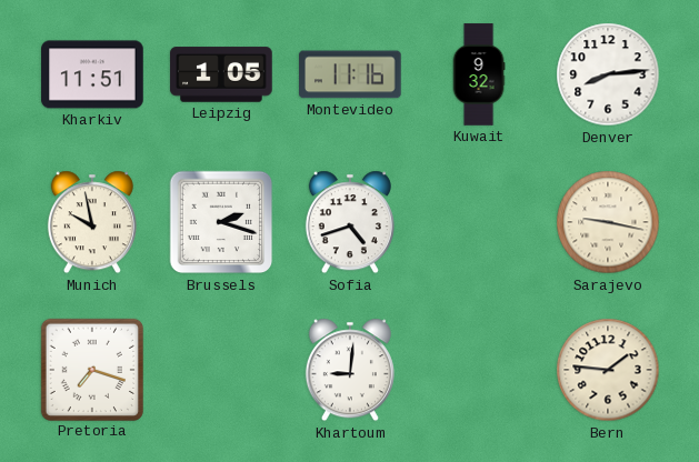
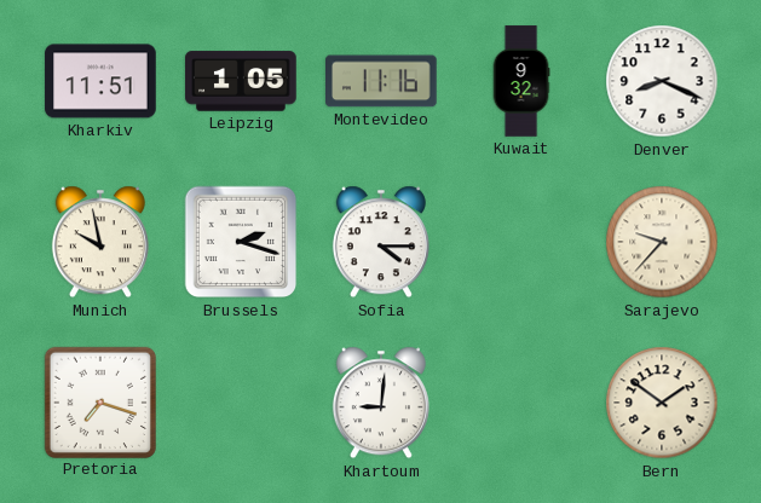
Denver: 8:14 -> 8:19
Sofia: 4:42 -> 4:15
Sarajevo: 9:17 -> 9:37
Bern: 1:46 -> 1:51
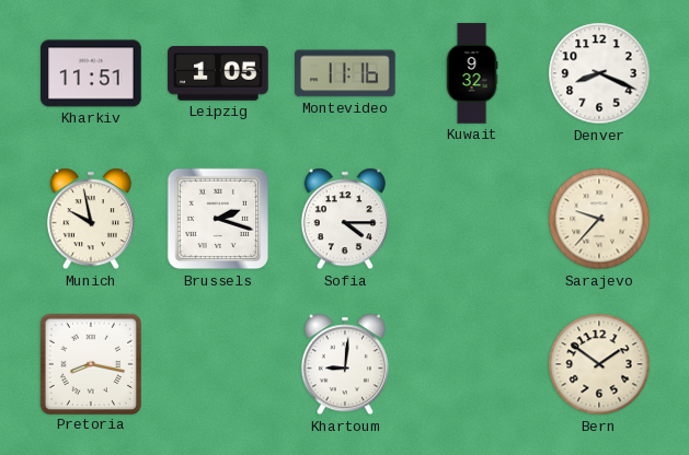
Pretoria: 7:18 -> 8:17
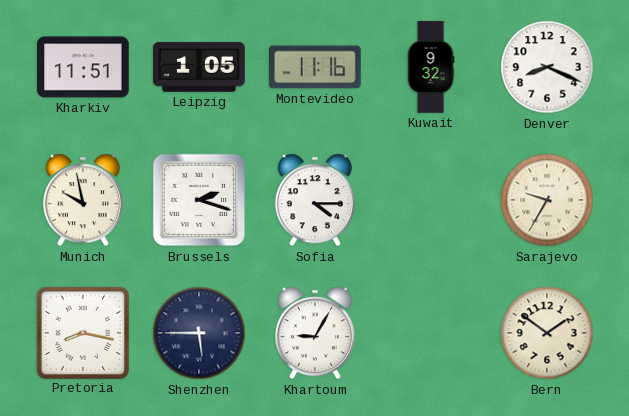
Sarajevo: 9:37 -> 9:35
Shenzhen: none -> 5:45
Khartoum: 9:01 -> 9:05
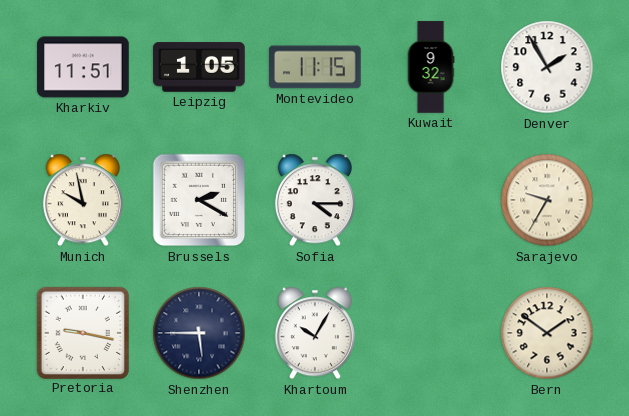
Montevideo: 11:16 -> 11:15
Denver: 8:19 -> 1:55
Brussels: 2:18 -> 2:20
Pretoria: 8:17 -> 9:17
Khartoum: 9:05 -> 10:05
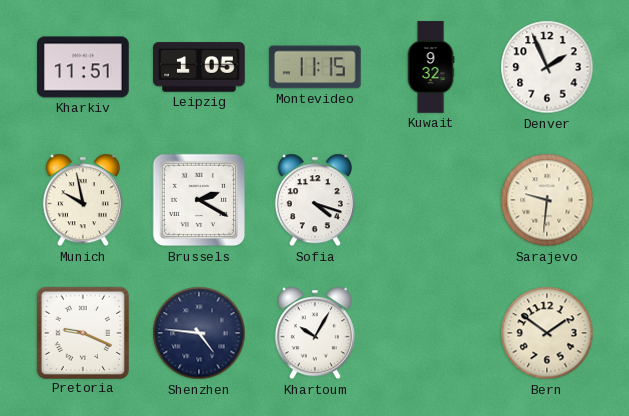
Denver: 1:55 -> 1:56
Sofia: 4:15 -> 4:18
Sarajevo: 9:35 -> 9:31
Pretoria: 9:17 -> 9:19
Shenzhen: 5:45 -> 4:46
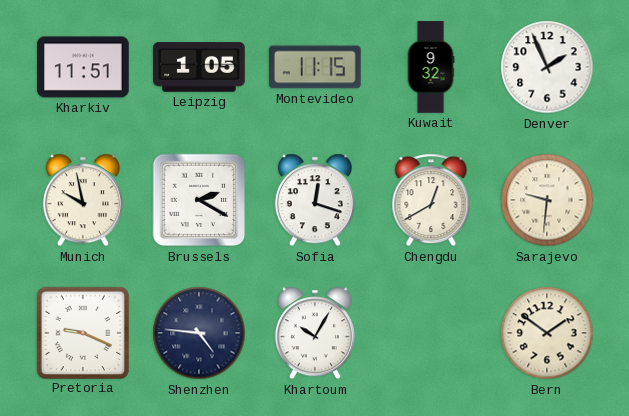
Sofia: 4:18 -> 12:18
Chengdu: none -> 12:40
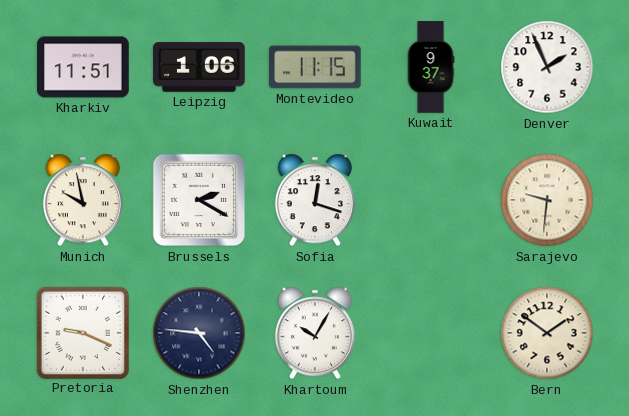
Leipzig: 1:05 -> 1:06
Kuwait: 9:32 -> 9:37
Chengdu: 12:40 -> none
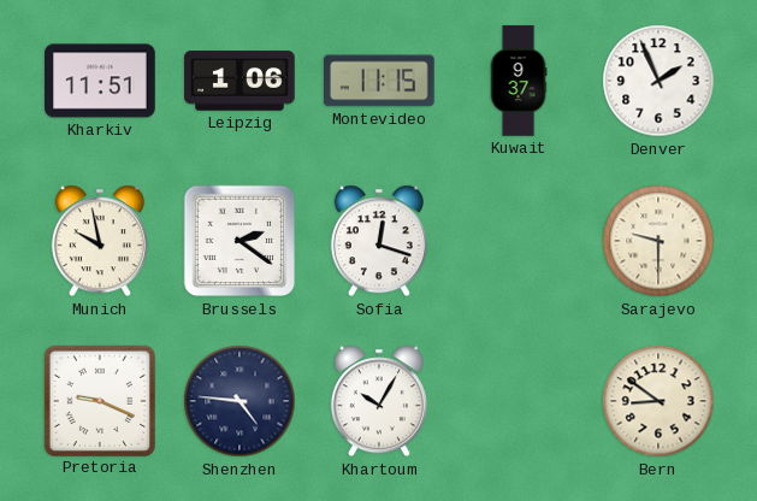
Brussels: 2:20 -> 2:21
Sarajevo: 9:31 -> 9:30
Bern: 1:51 -> 8:51
